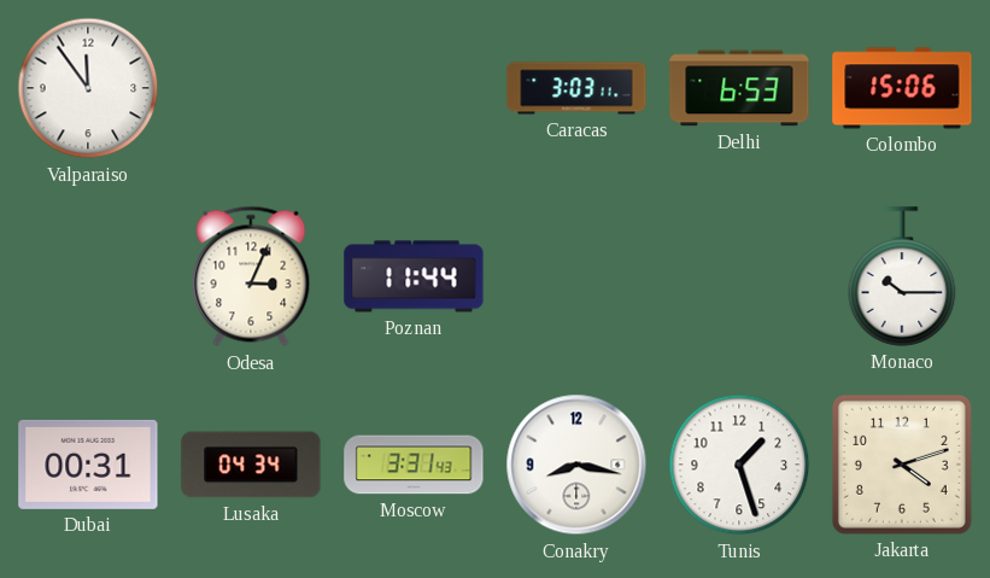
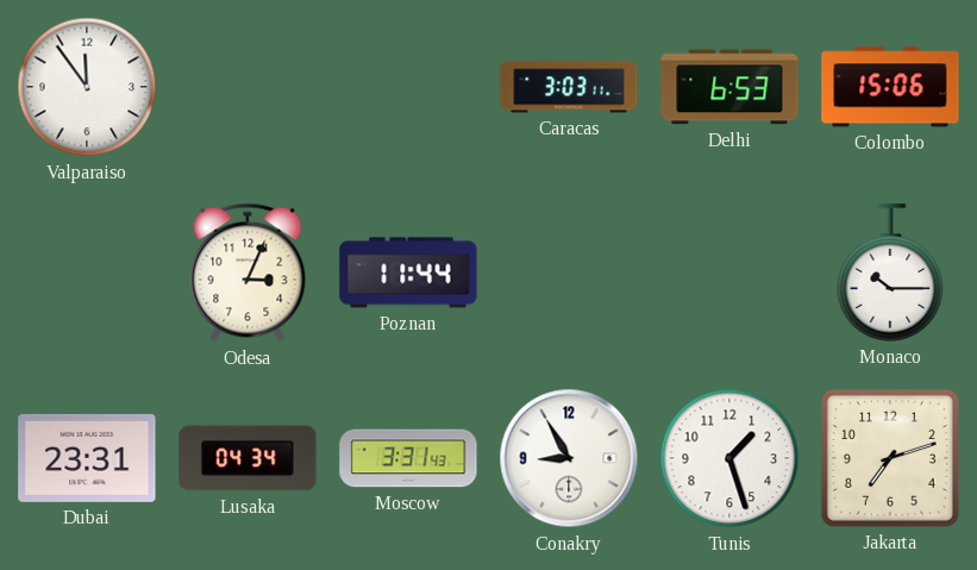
Dubai: 00:31 -> 23:31
Conakry: 8:17 -> 8:55
Jakarta: 4:12 -> 7:12
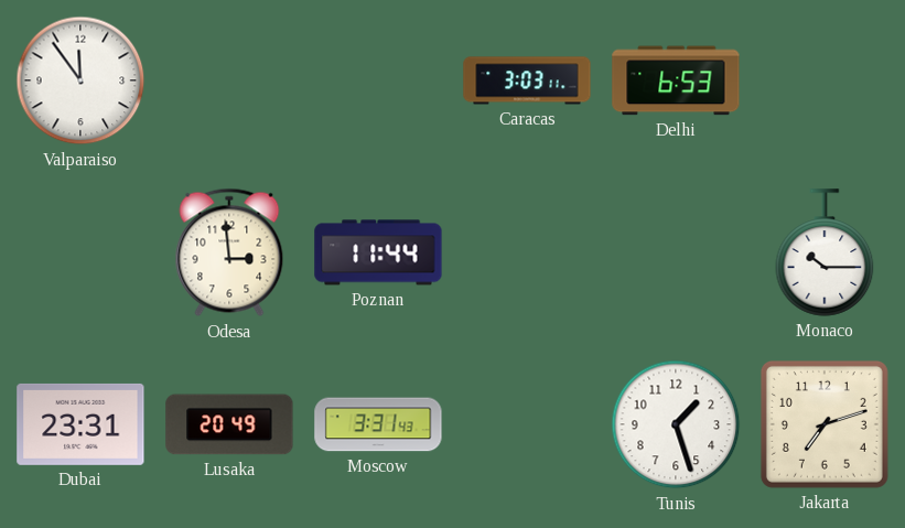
Colombo: 15:06 -> none
Odesa: 3:04 -> 2:59
Lusaka: 04:34 -> 20:49
Conakry: 8:55 -> none
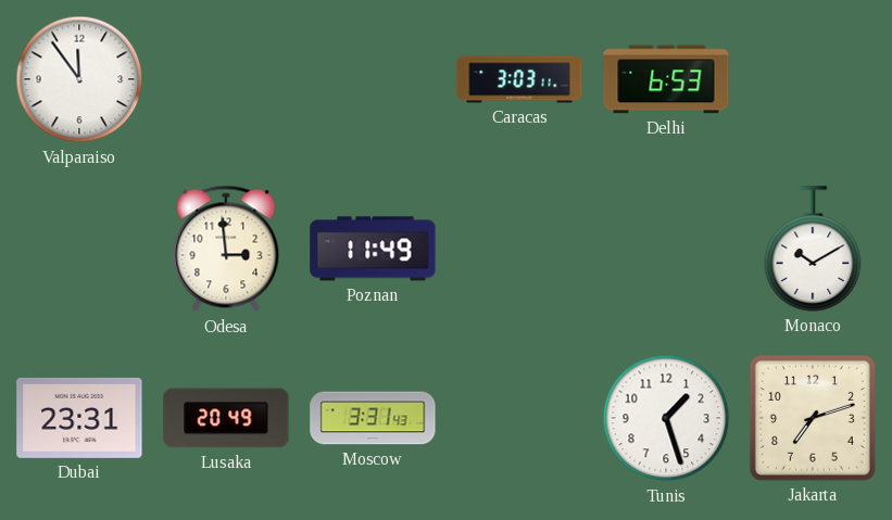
Poznan: 11:44 -> 11:49
Monaco: 10:15 -> 10:10
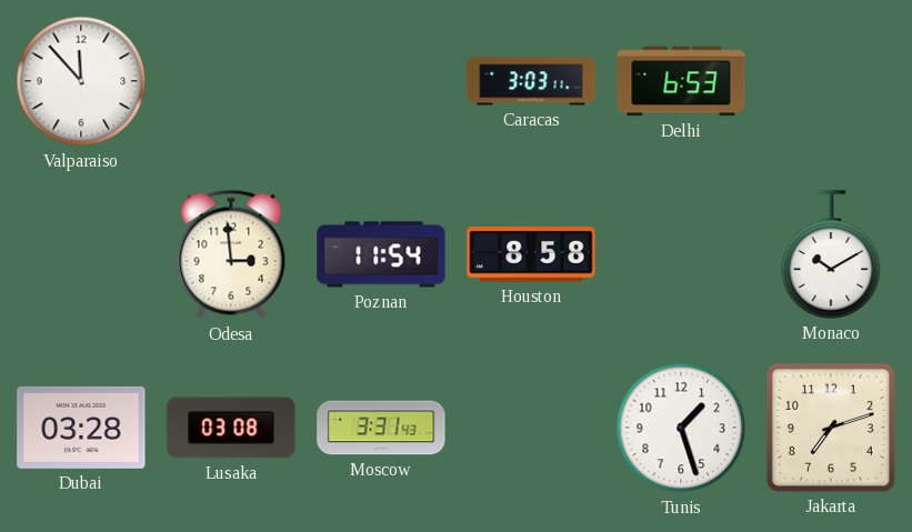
Valparaiso: 11:54 -> 11:53
Poznan: 11:49 -> 11:54
Houston: none -> 8:58
Dubai: 23:31 -> 03:28
Lusaka: 20:49 -> 03:08
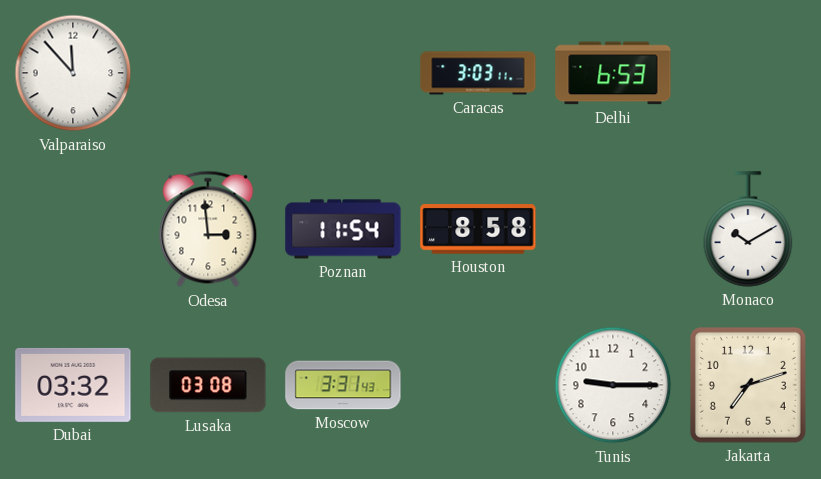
Dubai: 03:28 -> 03:32
Tunis: 1:27 -> 9:15
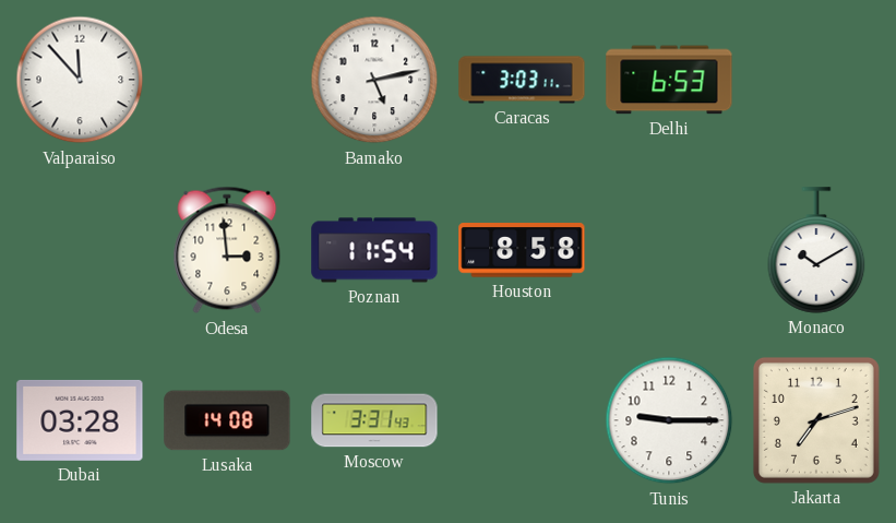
Bamako: none -> 5:13
Dubai: 03:32 -> 03:28
Lusaka: 03:08 -> 14:08
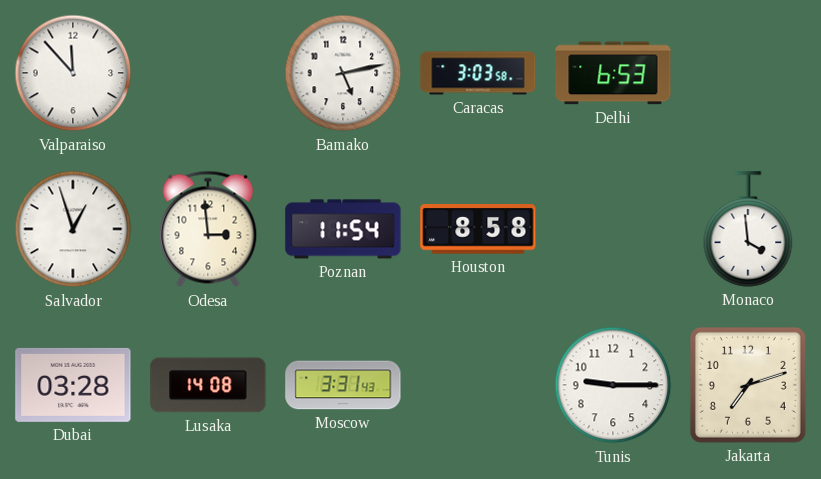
Caracas: 3:03:11 -> 3:03:58
Salvador: none -> 12:57
Monaco: 10:10 -> 3:59
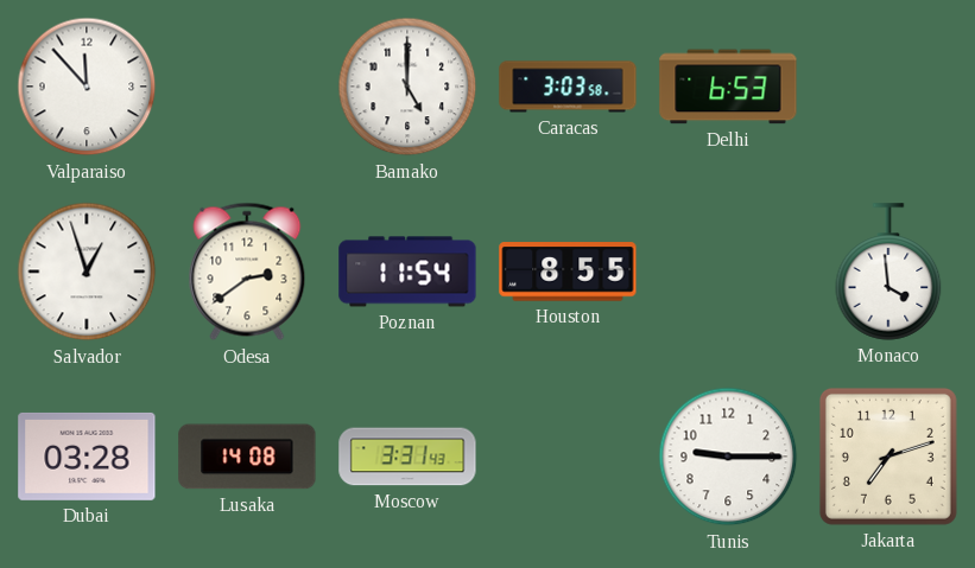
Bamako: 5:13 -> 5:00
Odesa: 2:59 -> 2:39
Houston: 8:58 -> 8:55
